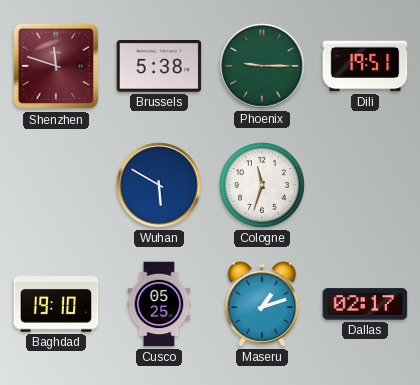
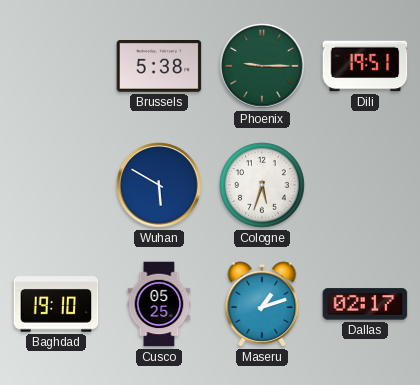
Shenzhen: 11:48 -> none
Cologne: 11:33 -> 5:33
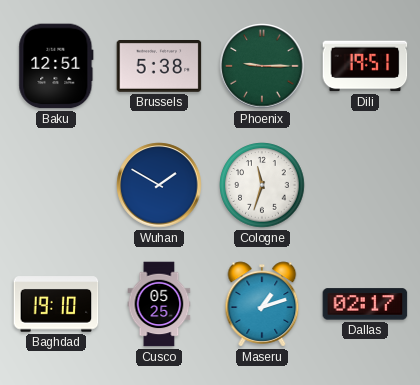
Baku: none -> 12:51
Wuhan: 5:50 -> 1:50
Cologne: 5:33 -> 11:33
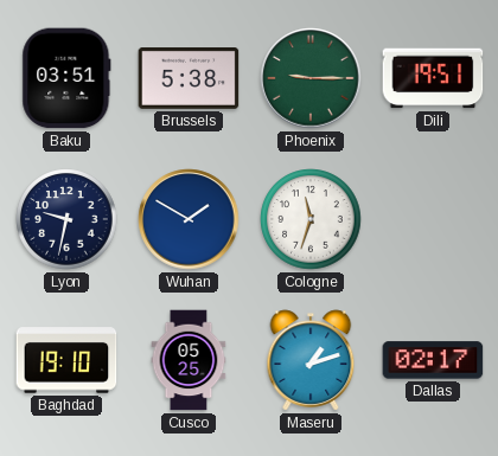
Baku: 12:51 -> 03:51
Lyon: none -> 9:32
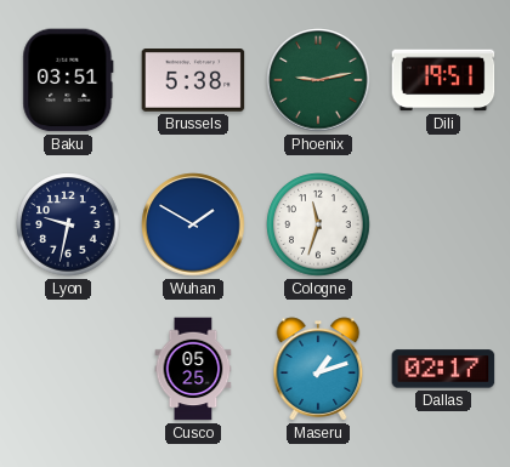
Phoenix: 9:15 -> 9:13
Baghdad: 19:10 -> none
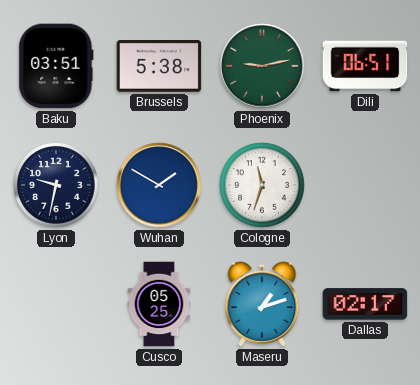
Dili: 19:51 -> 06:51
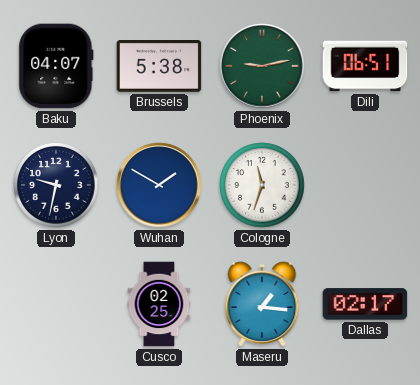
Baku: 03:51 -> 04:07
Cusco: 05:25 -> 02:25
Maseru: 1:12 -> 1:16
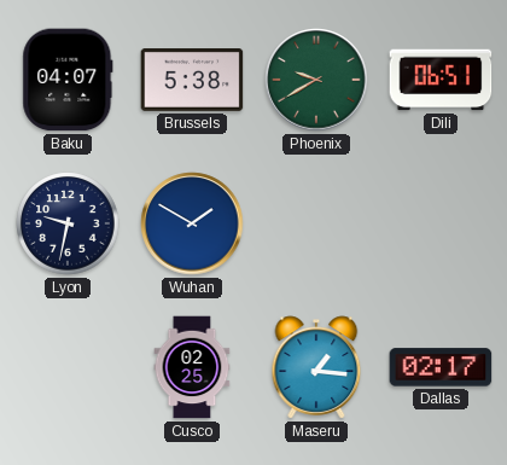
Phoenix: 9:13 -> 9:40
Cologne: 11:33 -> none
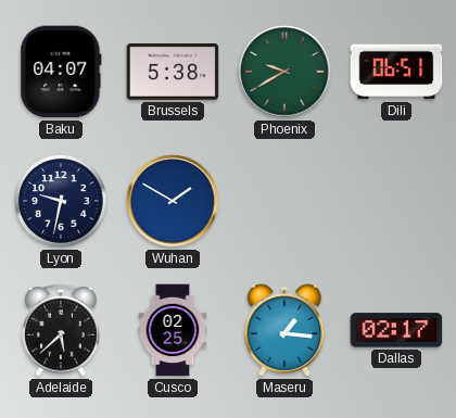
Adelaide: none -> 5:38
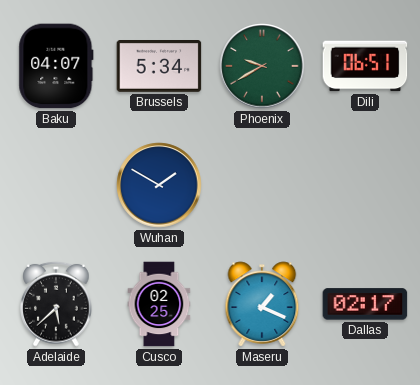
Brussels: 5:38 -> 5:34
Lyon: 9:32 -> none
Maseru: 1:16 -> 1:19
